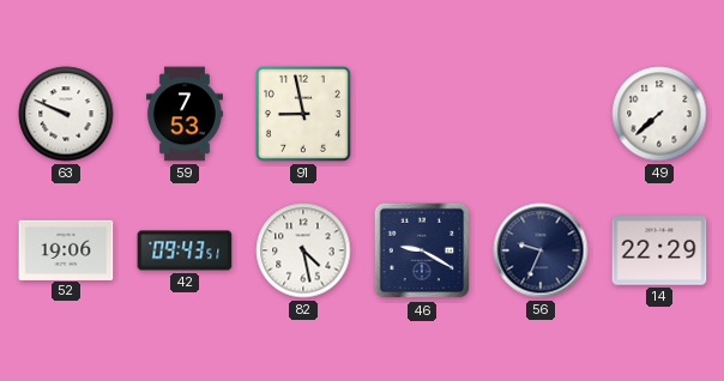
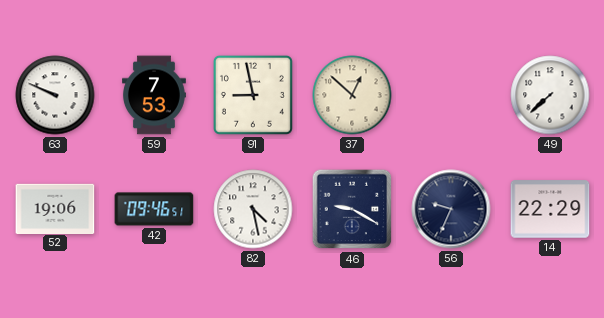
37: none -> 12:52
42: 09:43 -> 09:46
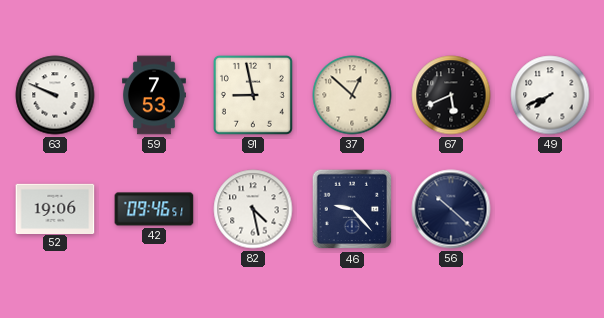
67: none -> 5:41
49: 7:38 -> 7:41
46: 9:20 -> 9:23
56: 9:34 -> 10:22
14: 22:29 -> none
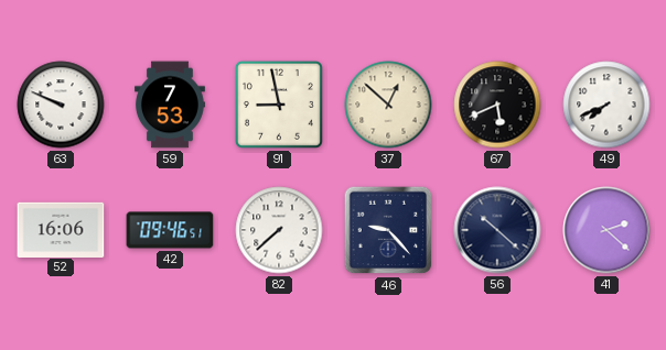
52: 19:06 -> 16:06
82: 4:28 -> 7:38
41: none -> 2:22
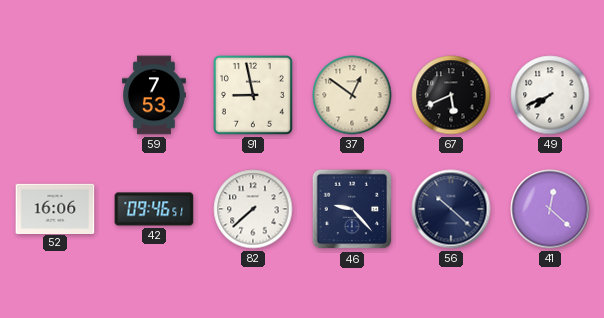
63: 9:49 -> none
37: 12:52 -> 12:51
41: 2:22 -> 12:22
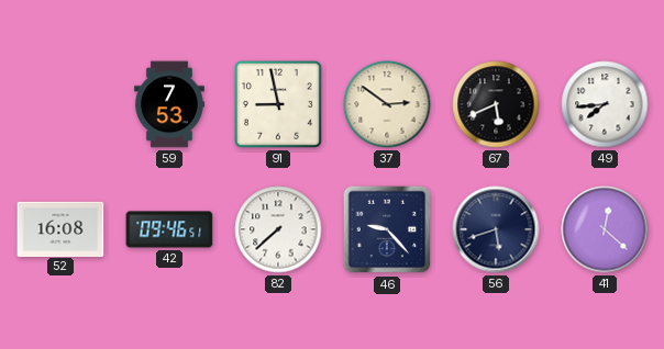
37: 12:51 -> 2:51
49: 7:41 -> 7:44
52: 16:06 -> 16:08
56: 10:22 -> 5:42
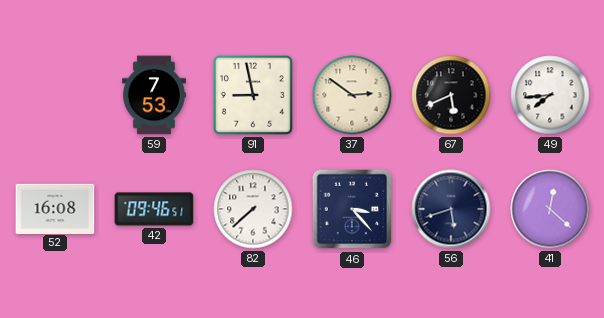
46: 9:23 -> 3:23
